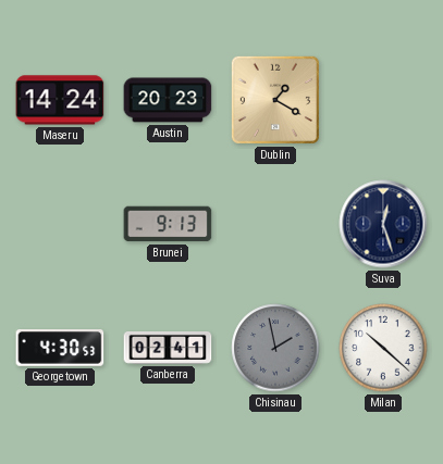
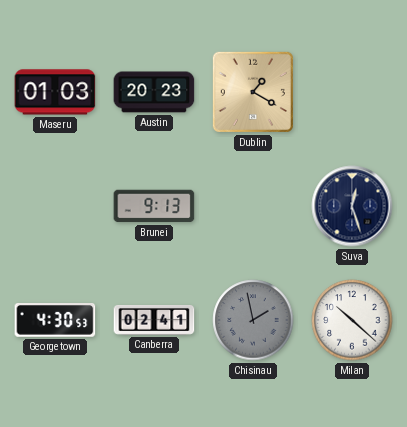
Maseru: 14:24 -> 01:03
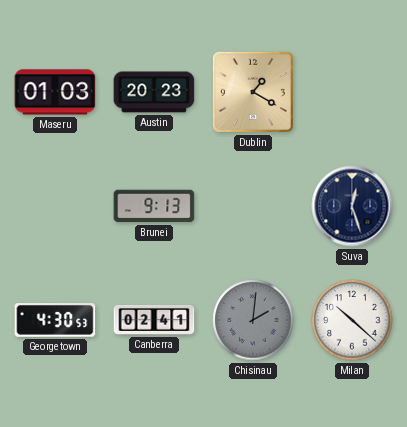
Chisinau: 1:58 -> 2:01
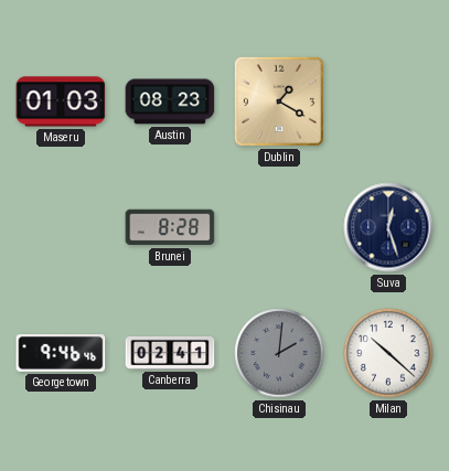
Austin: 20:23 -> 08:23
Brunei: 9:13 -> 8:28
Georgetown: 4:30 -> 9:46
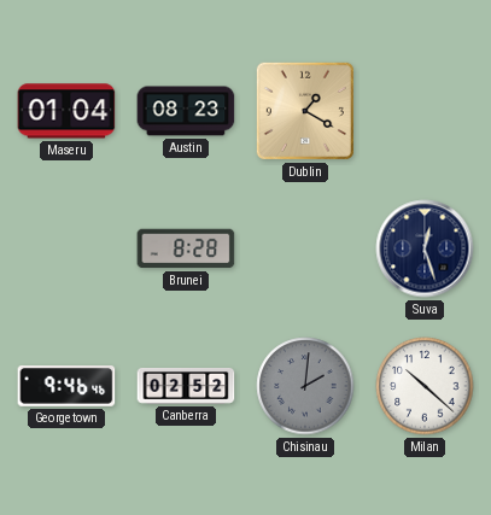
Maseru: 01:03 -> 01:04
Canberra: 02:41 -> 02:52
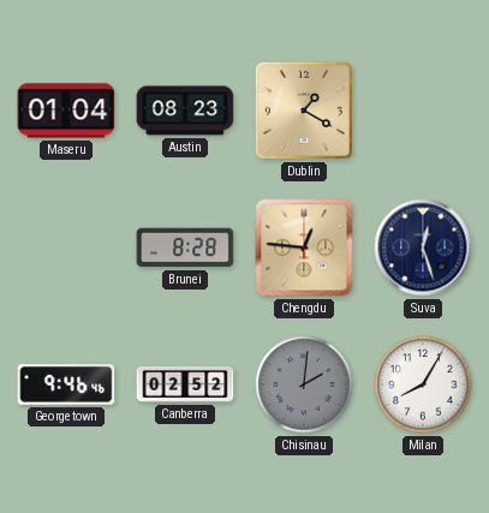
Chengdu: none -> 12:46
Milan: 10:22 -> 8:05
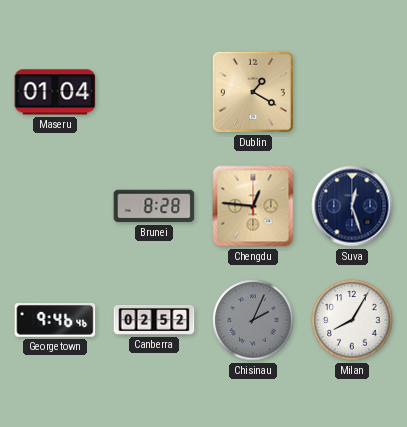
Austin: 08:23 -> none
Chisinau: 2:01 -> 2:04
